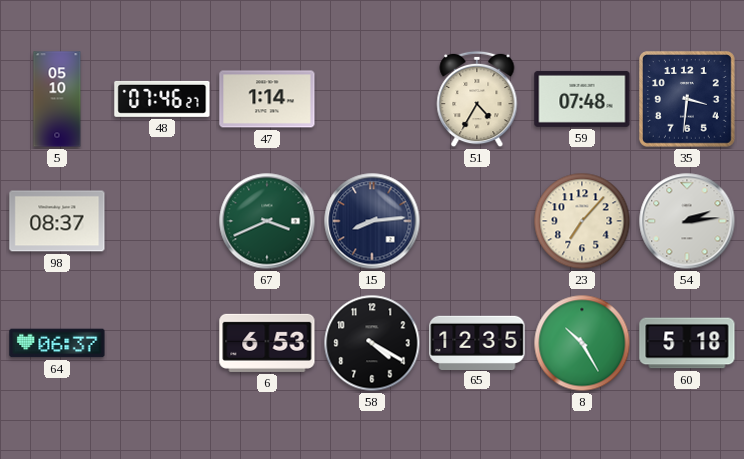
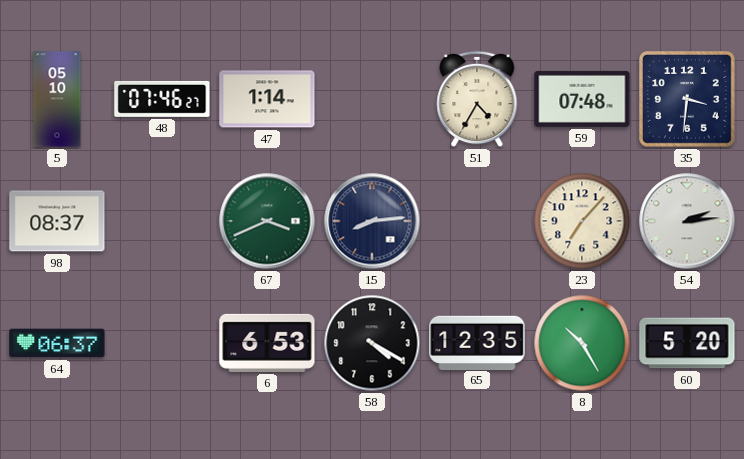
60: 5:18 -> 5:20
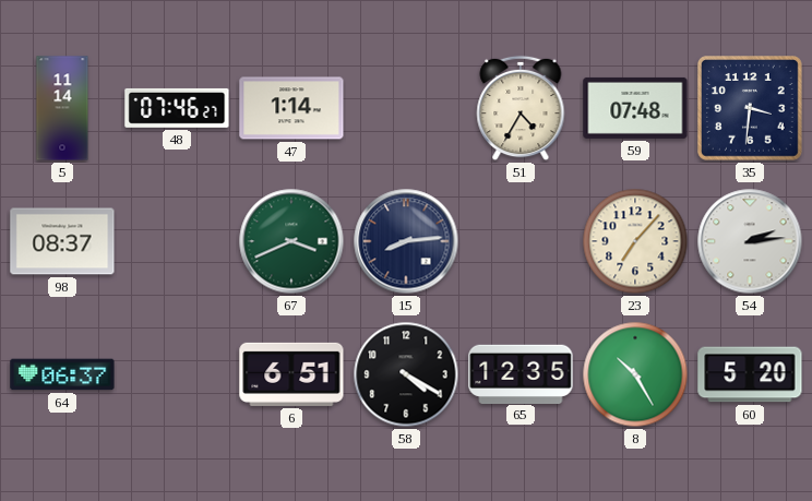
5: 05:10 -> 11:14
6: 6:53 -> 6:51
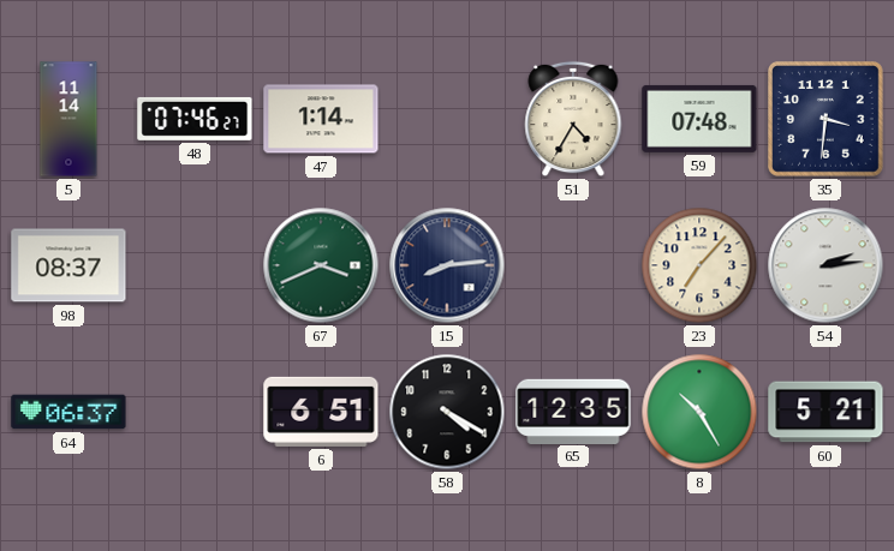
60: 5:20 -> 5:21
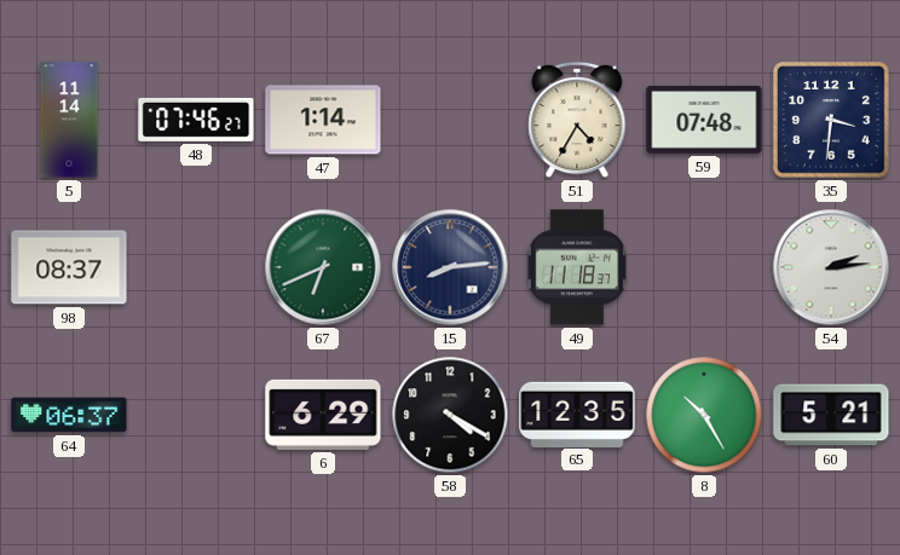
67: 3:41 -> 6:41
49: none -> 11:18
23: 7:07 -> none
6: 6:51 -> 6:29
